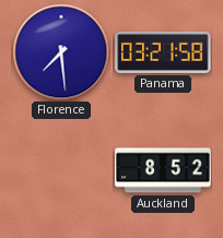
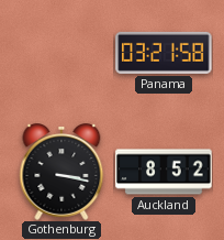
Florence: 7:29 -> none
Gothenburg: none -> 3:17
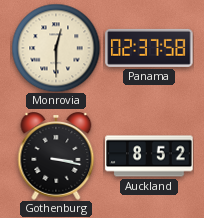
Monrovia: none -> 12:30
Panama: 03:21 -> 02:37
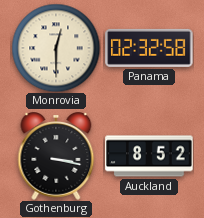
Panama: 02:37 -> 02:32
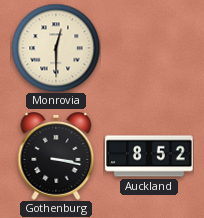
Panama: 02:32 -> none
